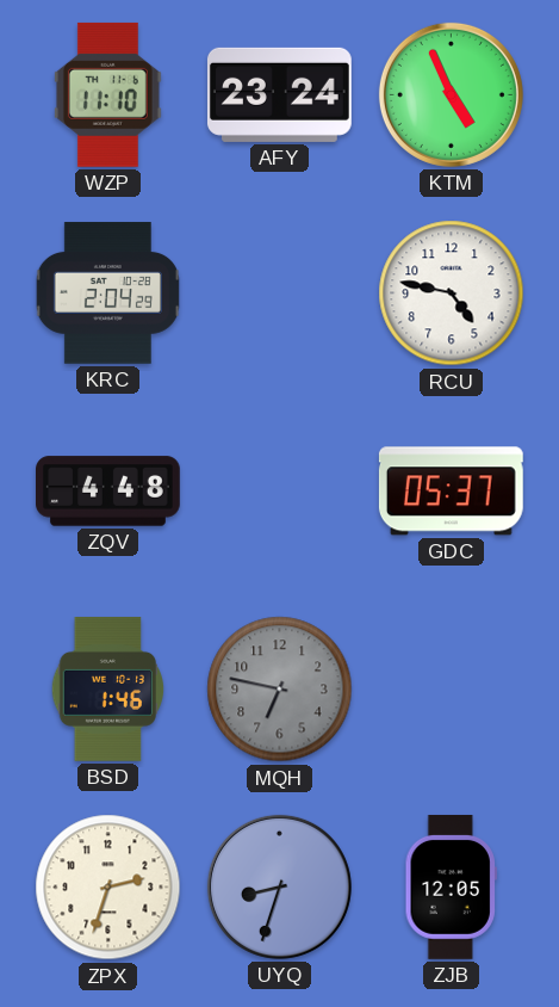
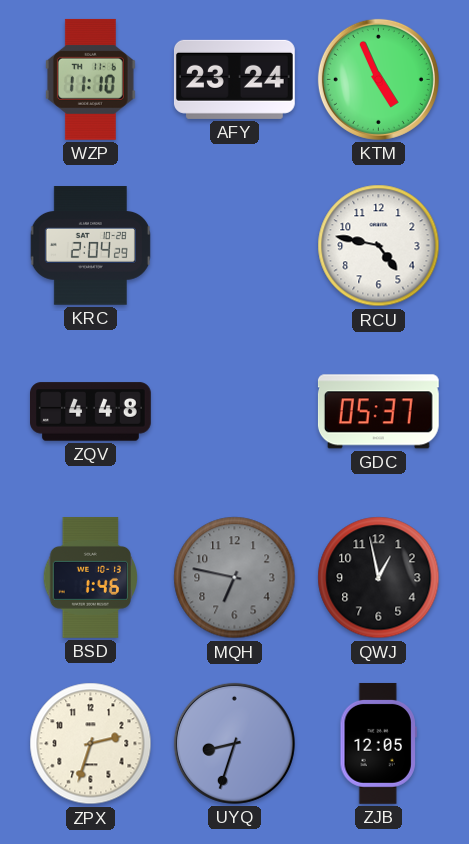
QWJ: none -> 12:58
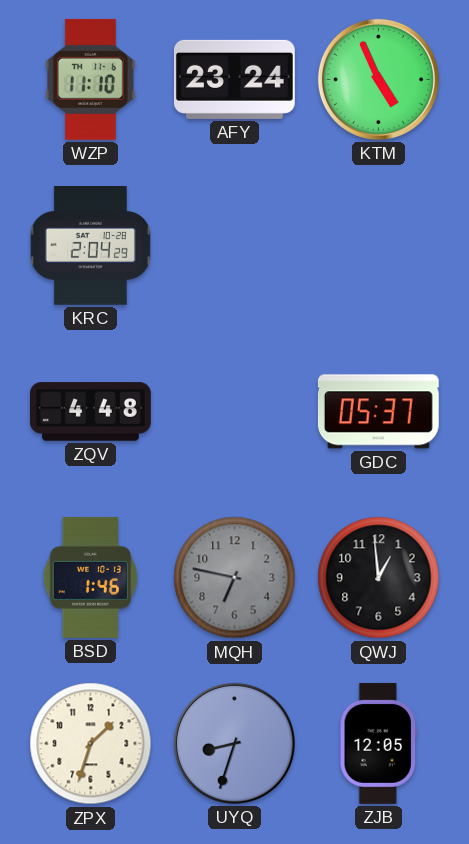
RCU: 4:47 -> none
QWJ: 12:58 -> 12:59
ZPX: 2:33 -> 1:33
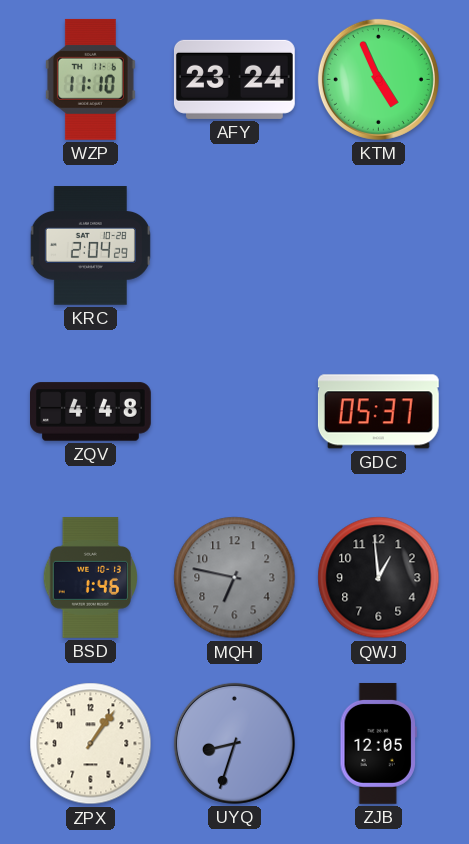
ZPX: 1:33 -> 1:06
